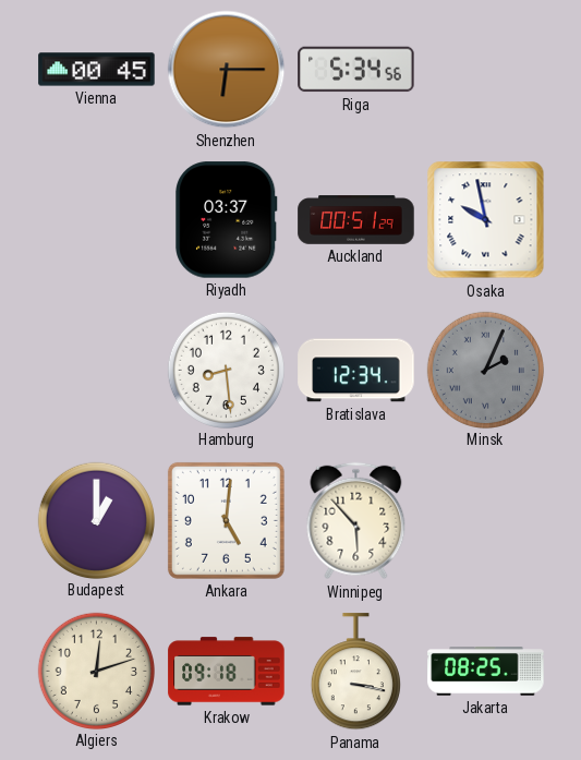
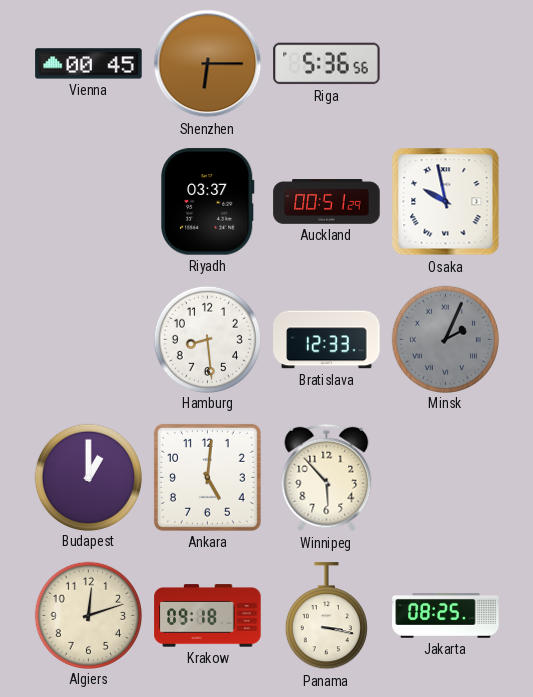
Riga: 5:34 -> 5:36
Bratislava: 12:34 -> 12:33
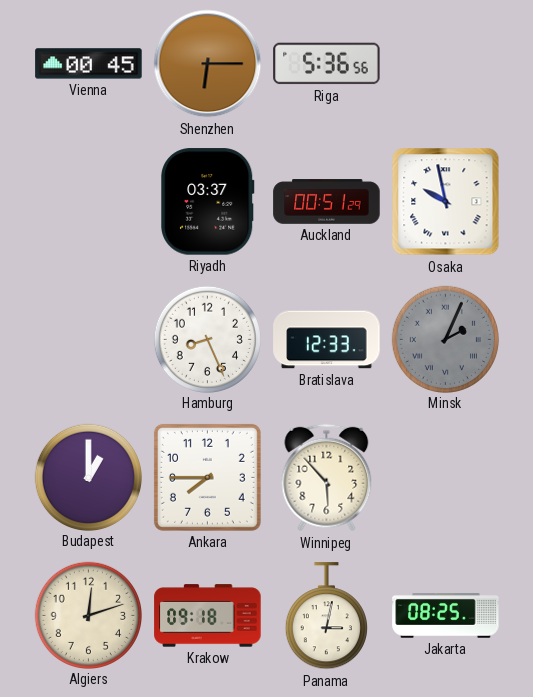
Hamburg: 8:29 -> 8:26
Ankara: 5:01 -> 7:45
Panama: 3:17 -> 3:02
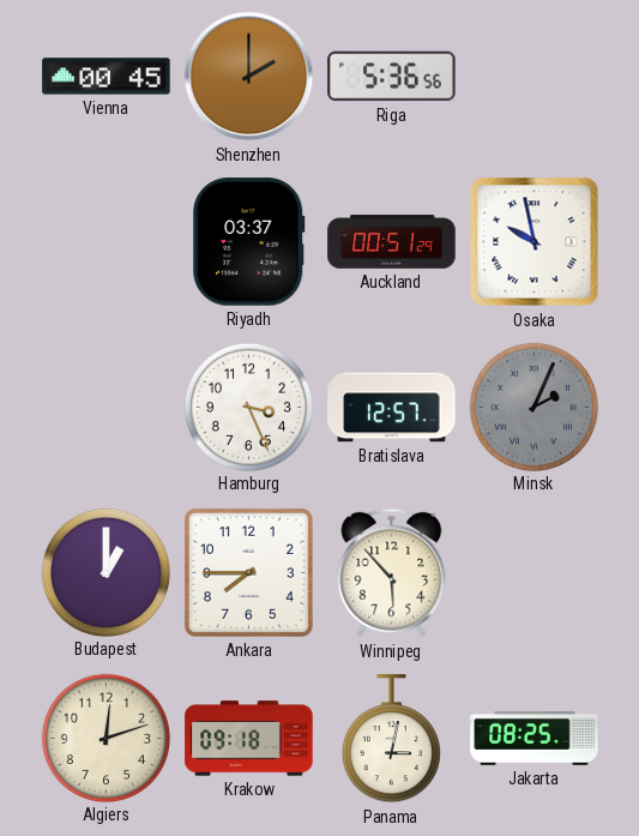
Shenzhen: 6:15 -> 2:00
Hamburg: 8:26 -> 3:26
Bratislava: 12:33 -> 12:57
